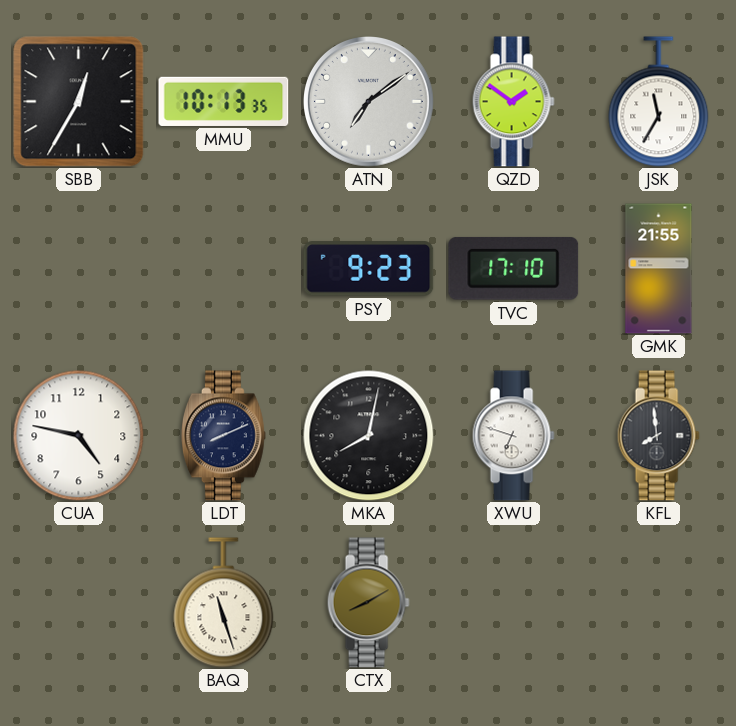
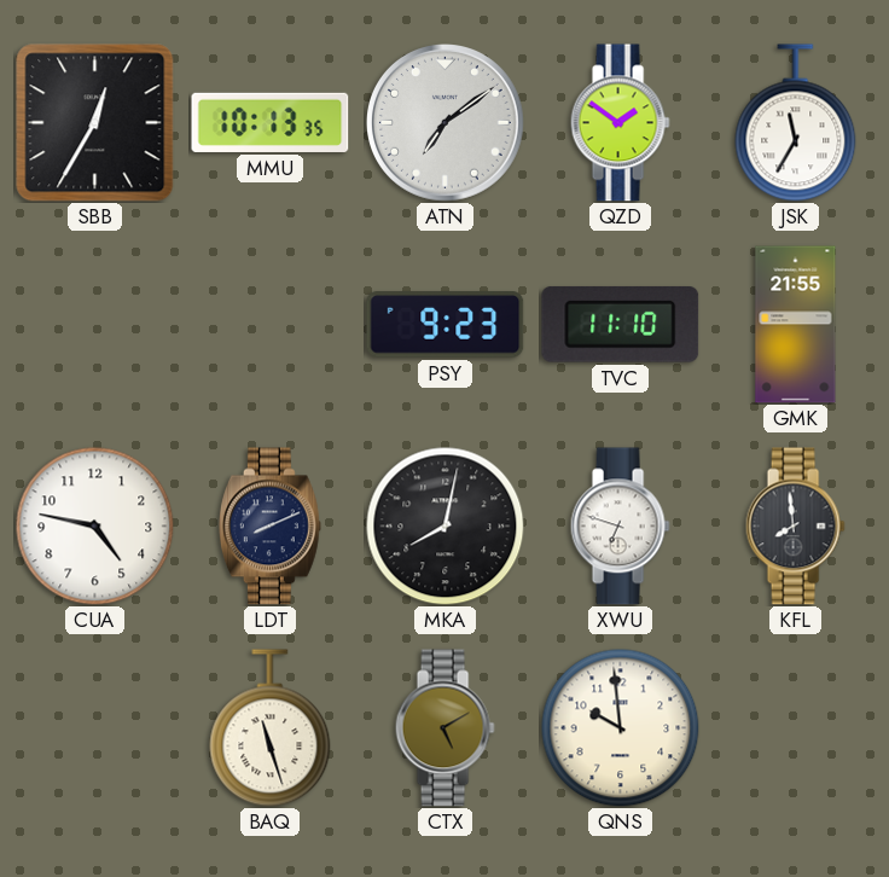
TVC: 17:10 -> 11:10
CTX: 8:10 -> 5:10
QNS: none -> 9:59
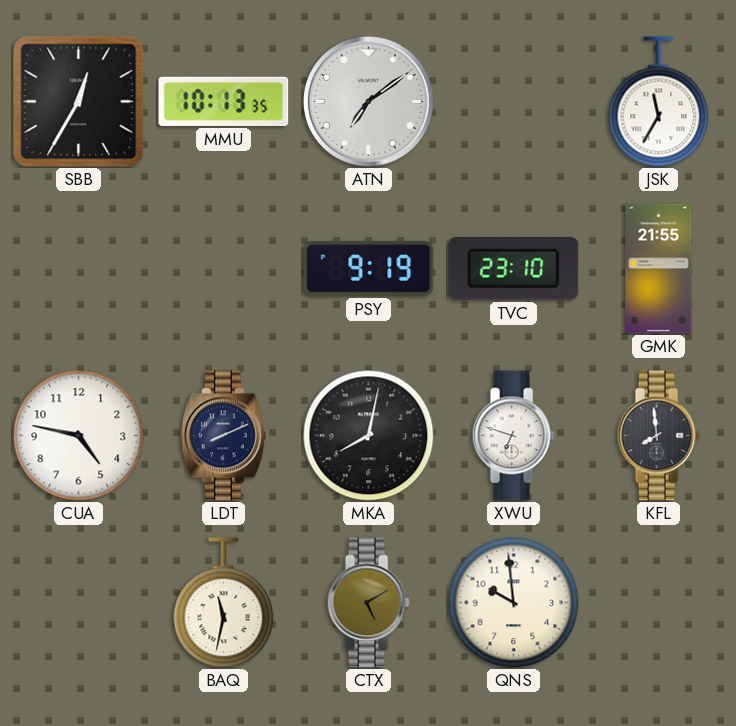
QZD: 1:51 -> none
PSY: 9:23 -> 9:19
TVC: 11:10 -> 23:10
BAQ: 11:27 -> 11:32
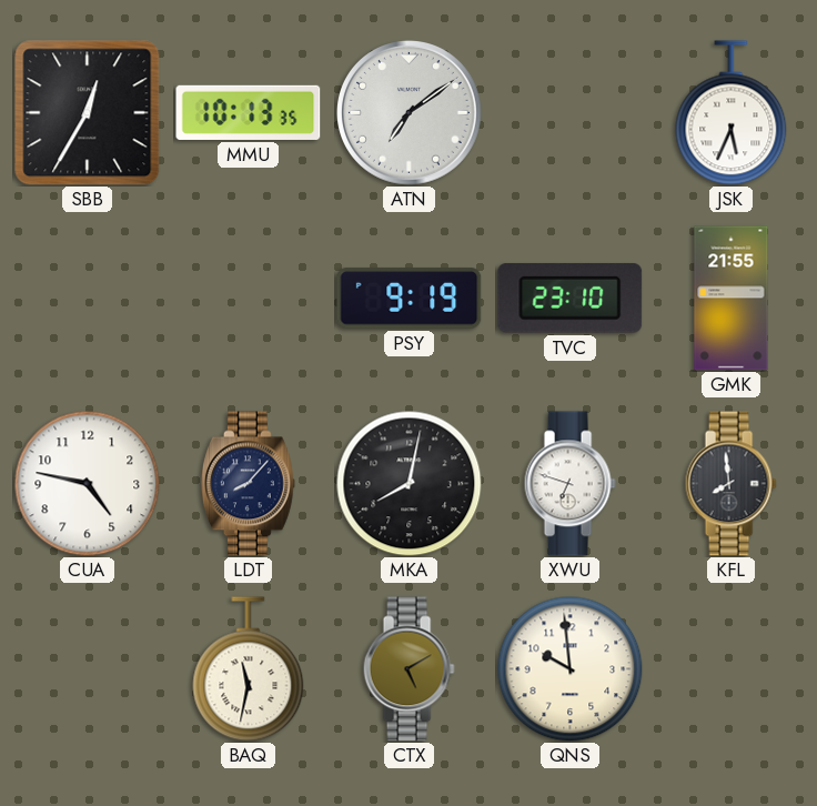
JSK: 11:35 -> 5:34
LDT: 8:11 -> 8:07
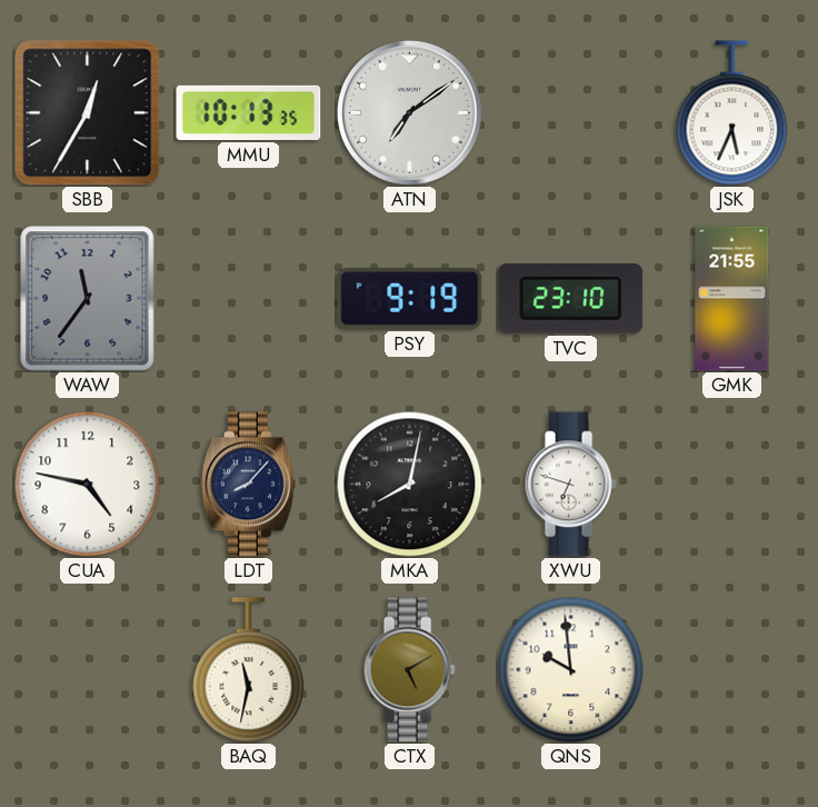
WAW: none -> 11:36
KFL: 7:59 -> none
